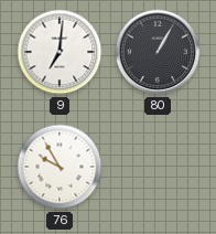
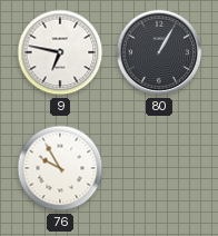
9: 7:01 -> 6:47
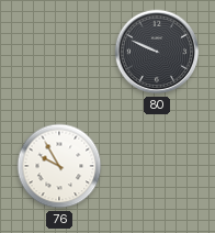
9: 6:47 -> none
80: 1:05 -> 9:49
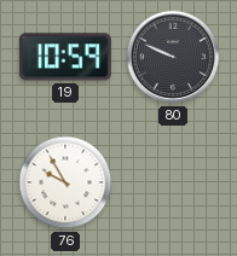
19: none -> 10:59
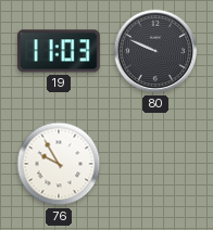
19: 10:59 -> 11:03
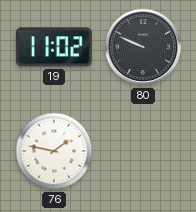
19: 11:03 -> 11:02
76: 9:55 -> 1:47
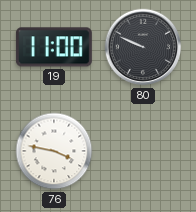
19: 11:02 -> 11:00
76: 1:47 -> 3:47
